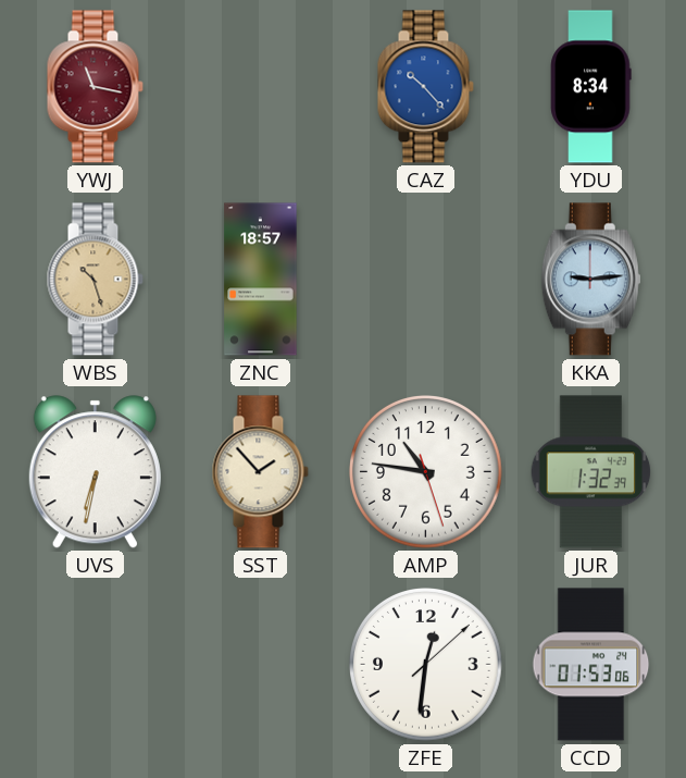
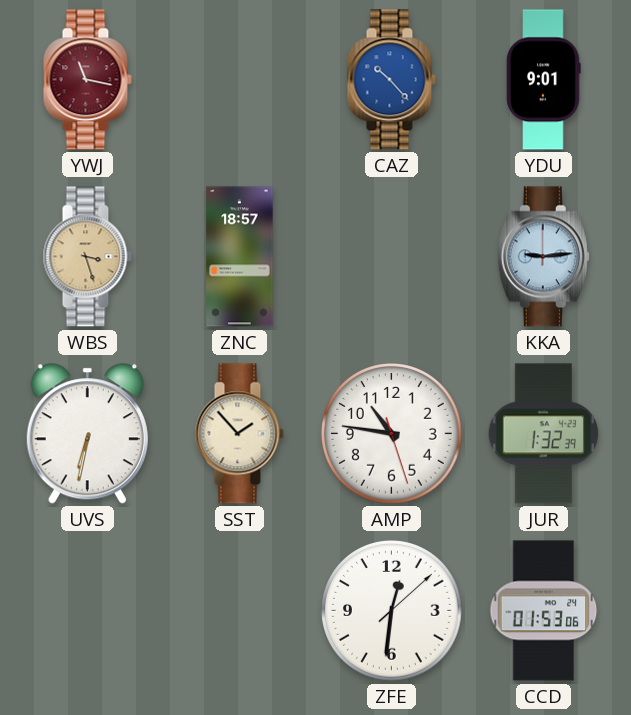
YDU: 8:34 -> 9:01
WBS: 10:27 -> 3:27
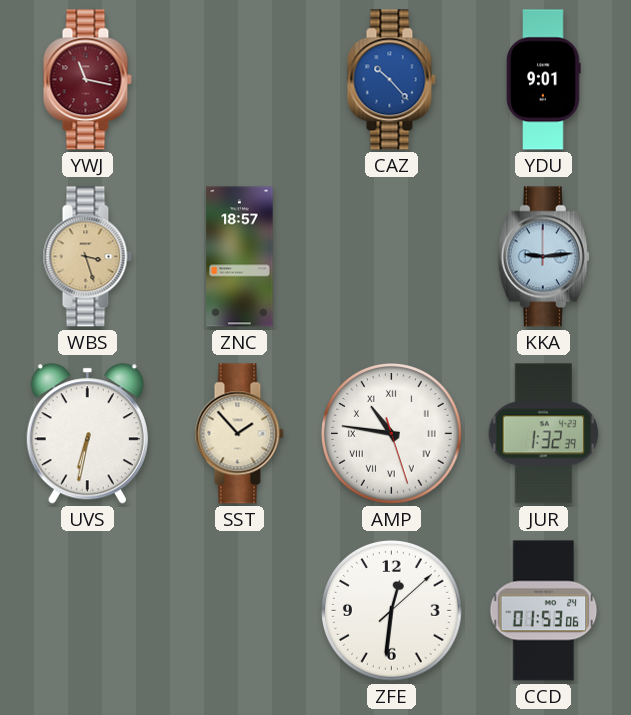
AMP numerals: Arabic -> Roman
